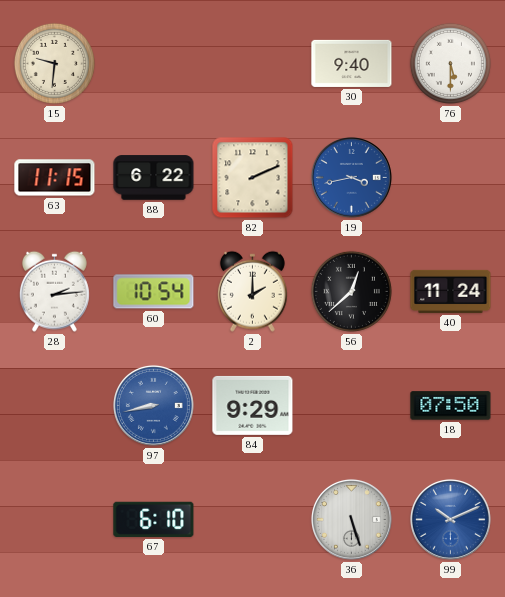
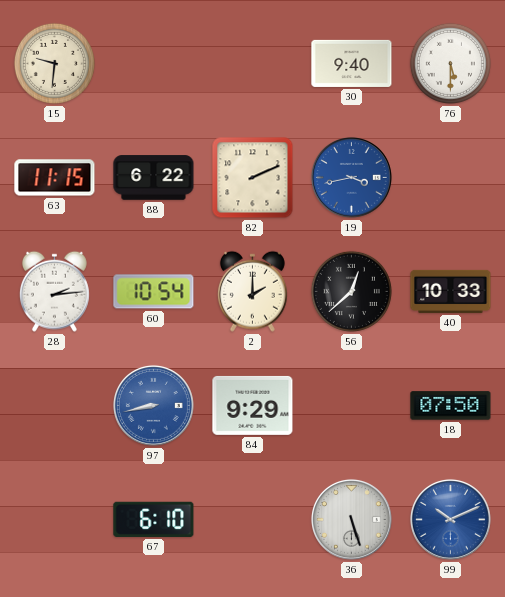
40: 11:24 -> 10:33
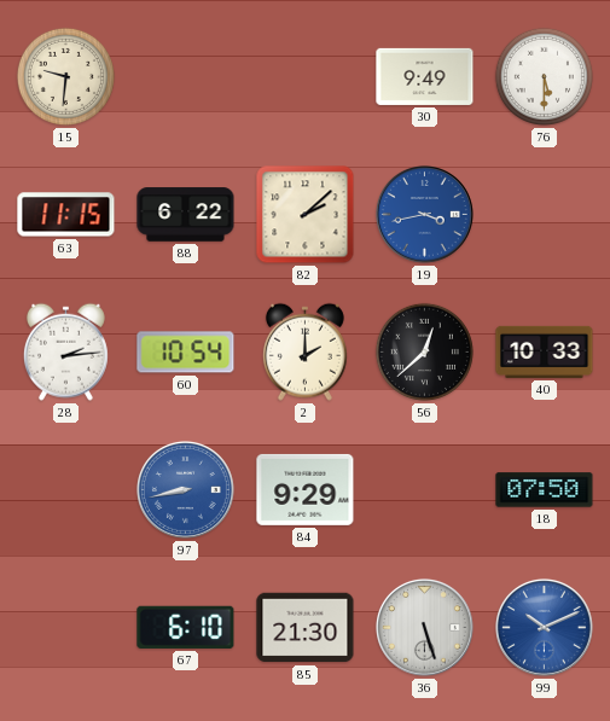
30: 9:40 -> 9:49
82: 2:11 -> 2:08
85: none -> 21:30
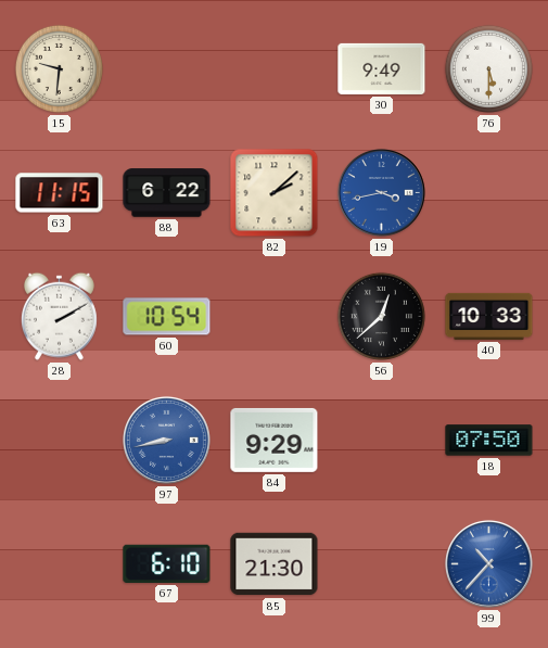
28: 2:14 -> 2:10
2: 2:00 -> none
36: 5:27 -> none
99: 10:11 -> 10:37
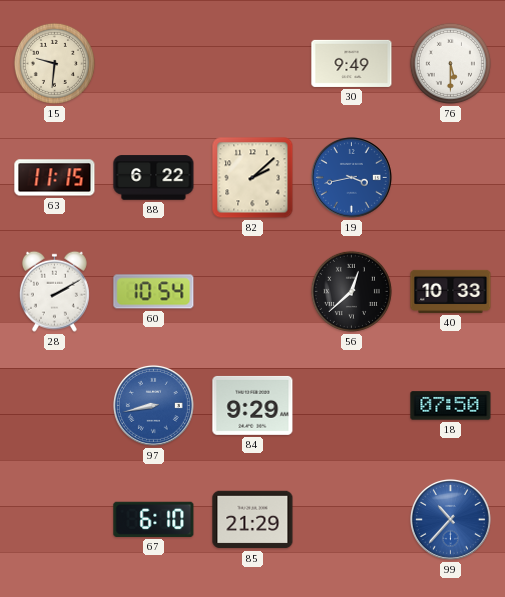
85: 21:30 -> 21:29
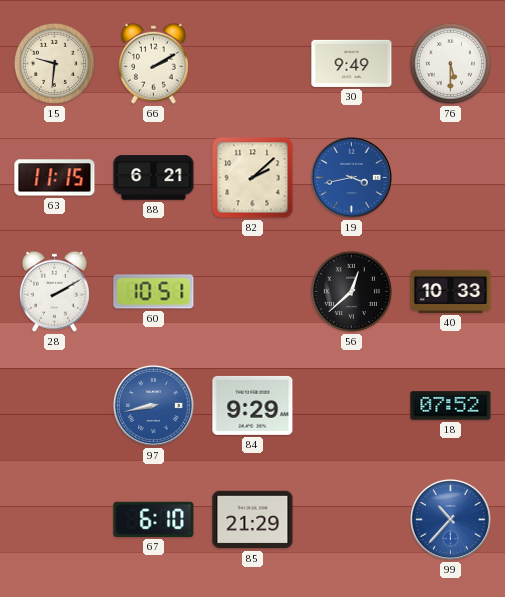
66: none -> 2:10
88: 6:22 -> 6:21
60: 10:54 -> 10:51
18: 07:50 -> 07:52
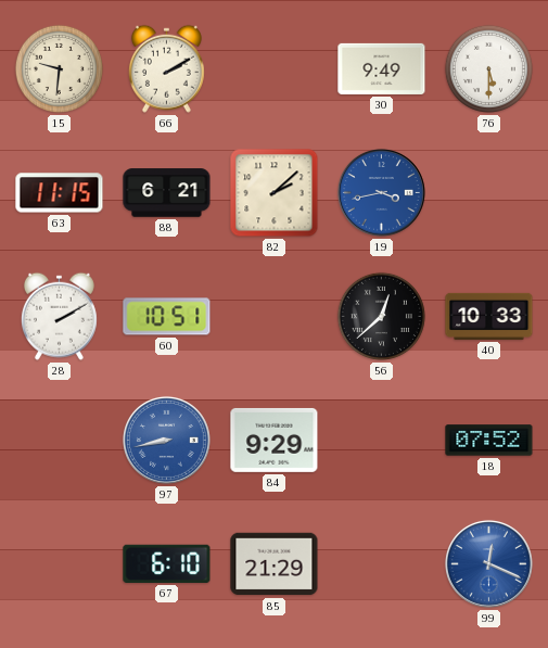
99: 10:37 -> 12:19
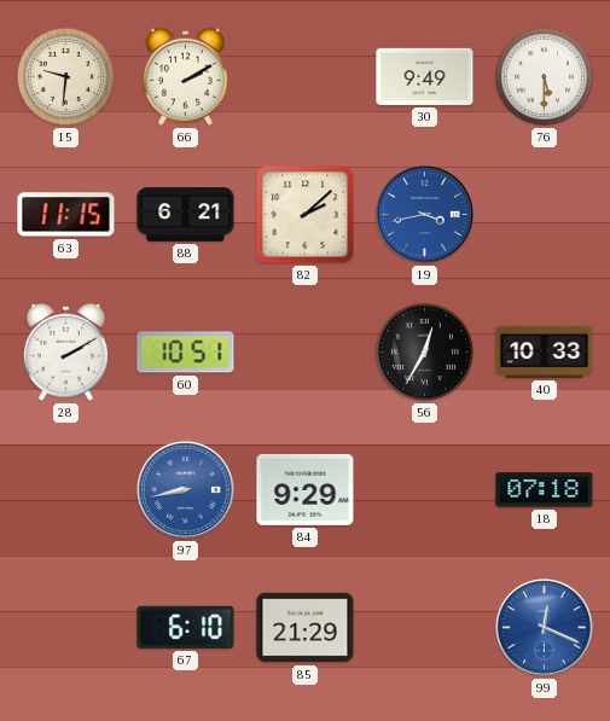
56: 12:38 -> 12:35
18: 07:52 -> 07:18
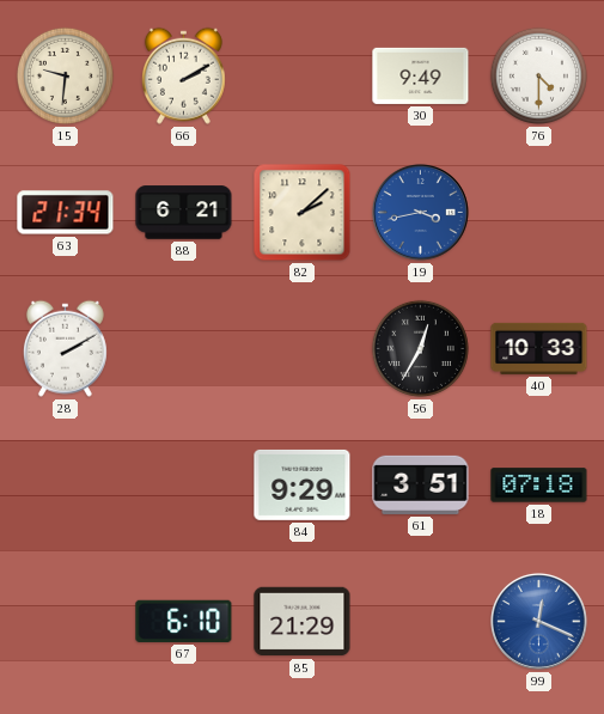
76: 5:30 -> 4:30
63: 11:15 -> 21:34
60: 10:51 -> none
97: 8:43 -> none
61: none -> 3:51
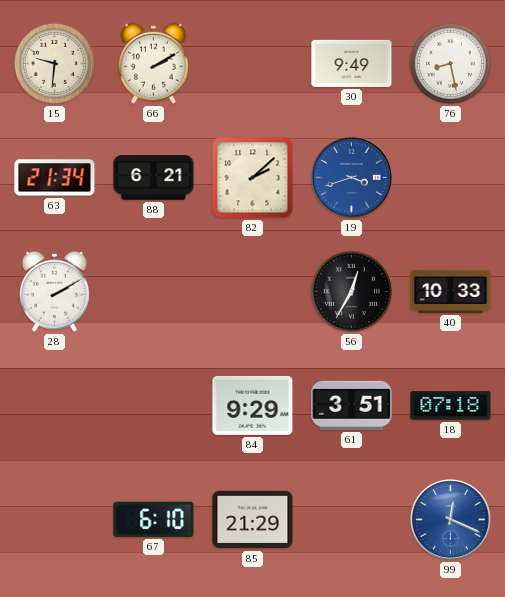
76: 4:30 -> 8:28
19: 3:43 -> 3:42
